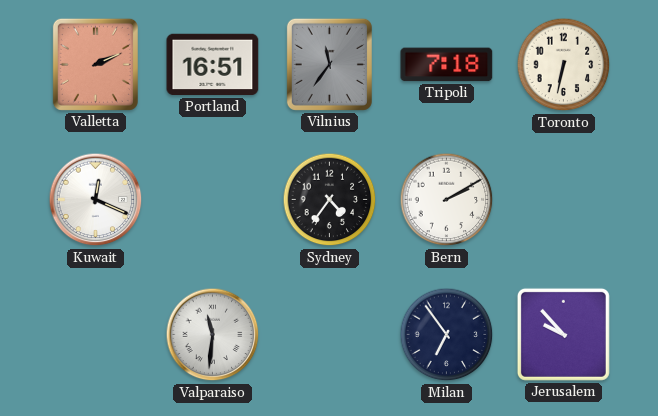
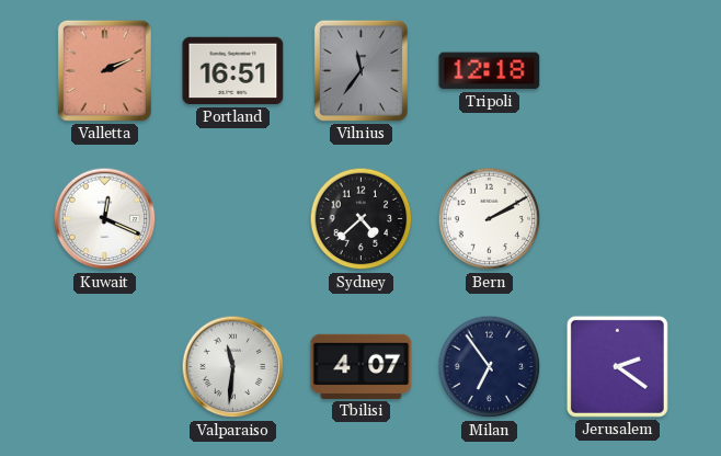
Tripoli: 7:18 -> 12:18
Toronto: 6:32 -> none
Sydney: 4:36 -> 4:38
Tbilisi: none -> 4:07
Jerusalem: 9:53 -> 2:21
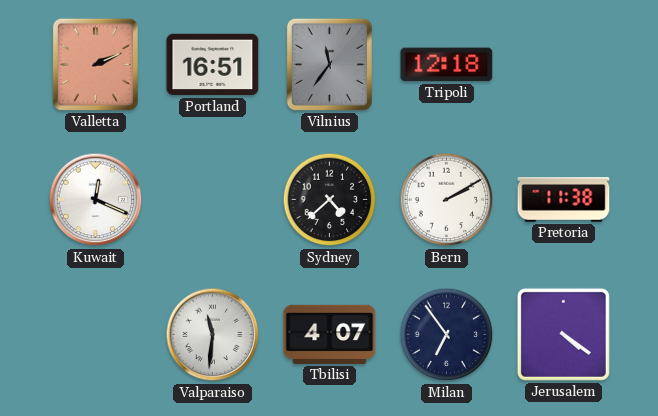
Pretoria: none -> 11:38
Jerusalem: 2:21 -> 4:21
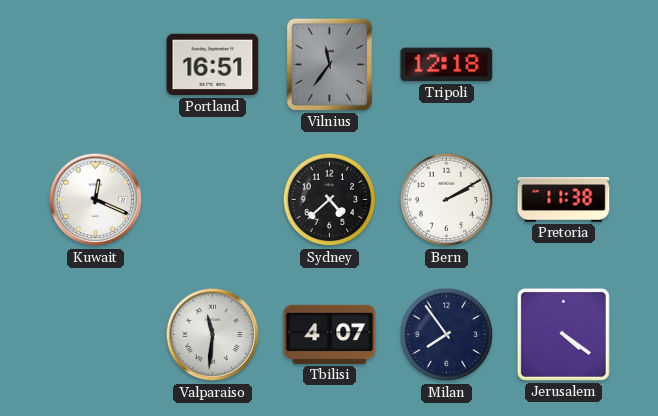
Valletta: 2:11 -> none
Milan: 6:54 -> 7:54
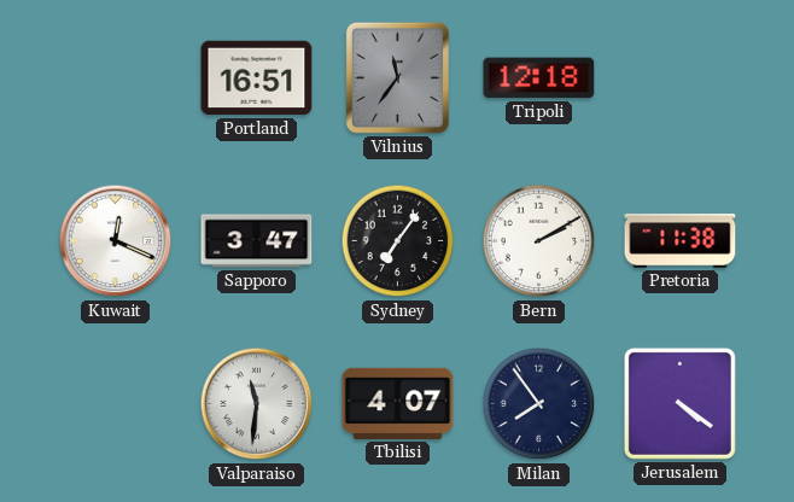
Sapporo: none -> 3:47
Sydney: 4:38 -> 7:06
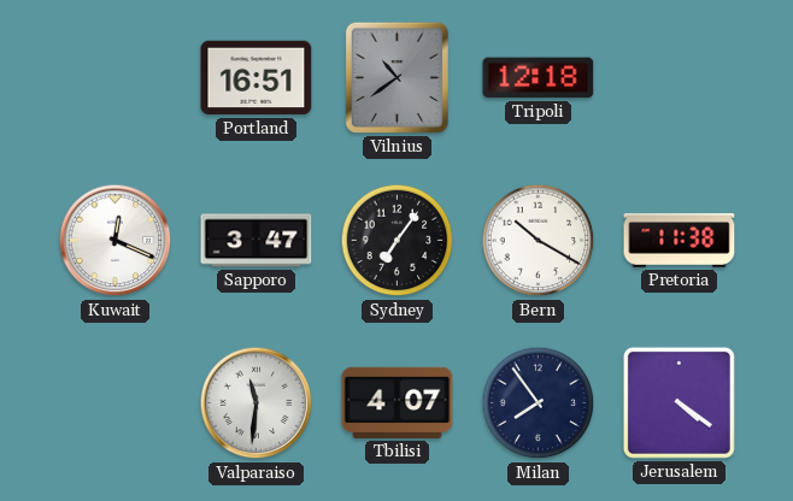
Vilnius: 11:36 -> 10:39
Bern: 2:10 -> 10:20
